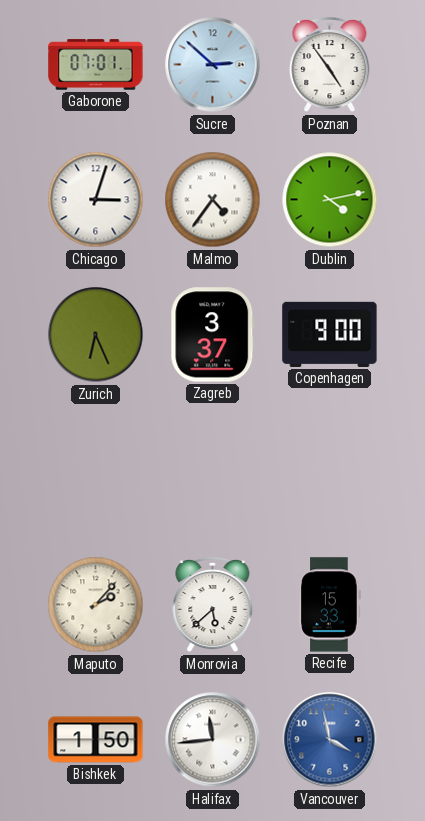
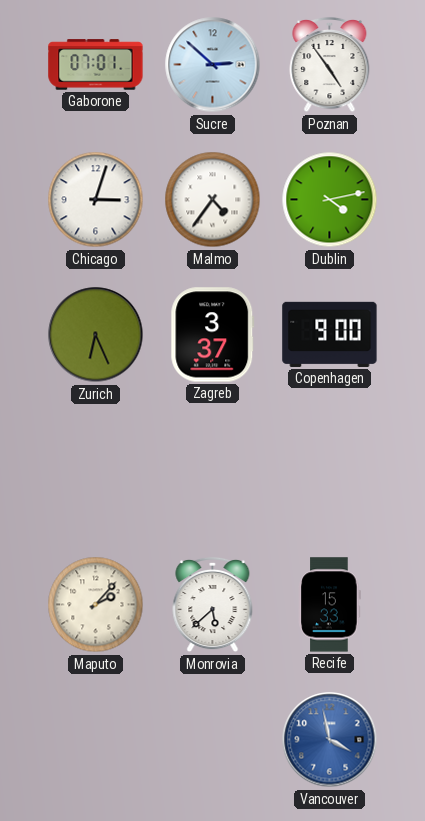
Bishkek: 1:50 -> none
Halifax: 11:44 -> none
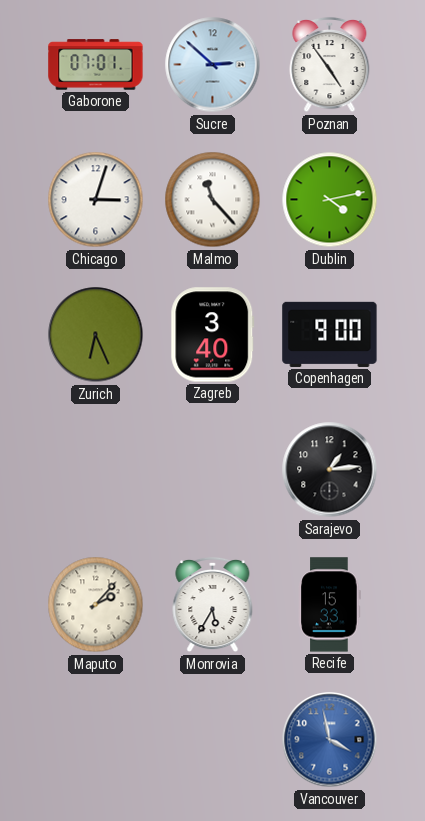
Malmo: 4:36 -> 11:23
Zagreb: 3:37 -> 3:40
Sarajevo: none -> 1:14
Monrovia: 5:38 -> 5:35
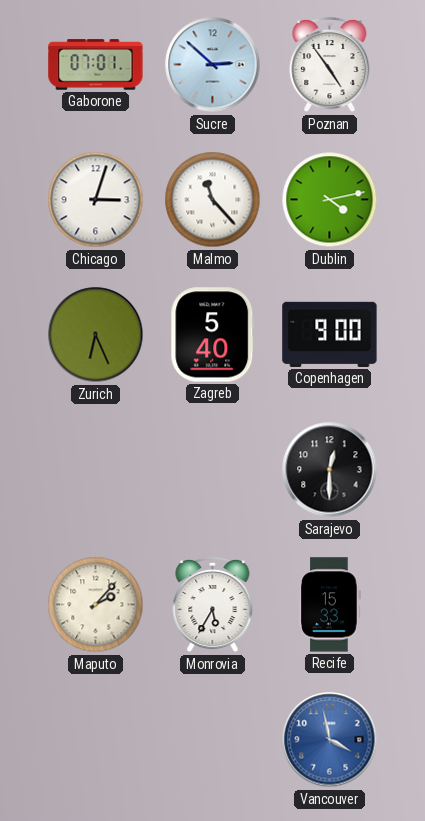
Zagreb: 3:40 -> 5:40
Sarajevo: 1:14 -> 12:30
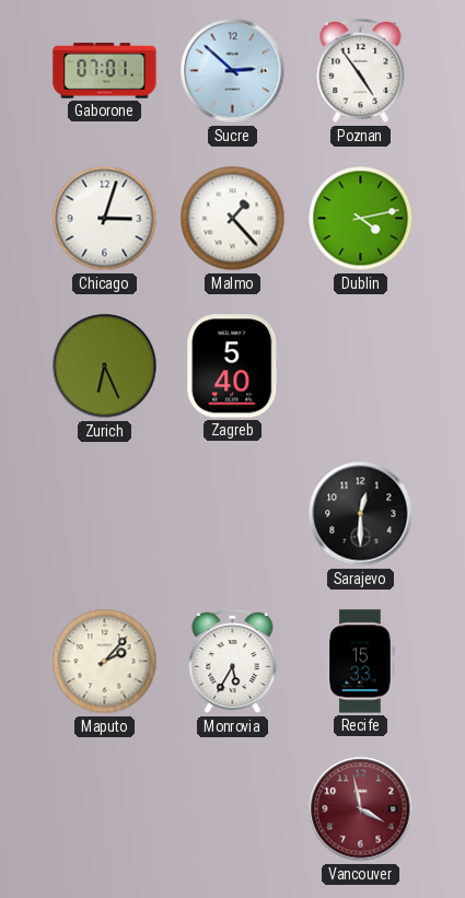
Malmo: 11:23 -> 1:23
Copenhagen: 9:00 -> none
Vancouver dial: blue -> burgundy
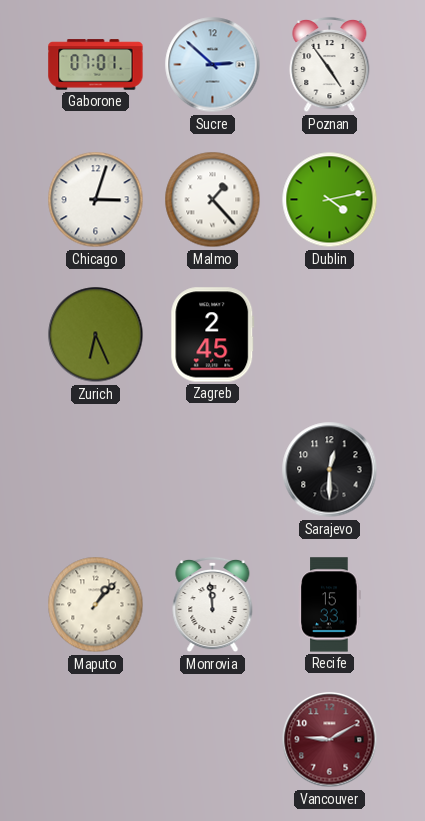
Zagreb: 5:40 -> 2:45
Maputo: 2:07 -> 1:07
Monrovia: 5:35 -> 11:59
Vancouver: 3:58 -> 9:10
